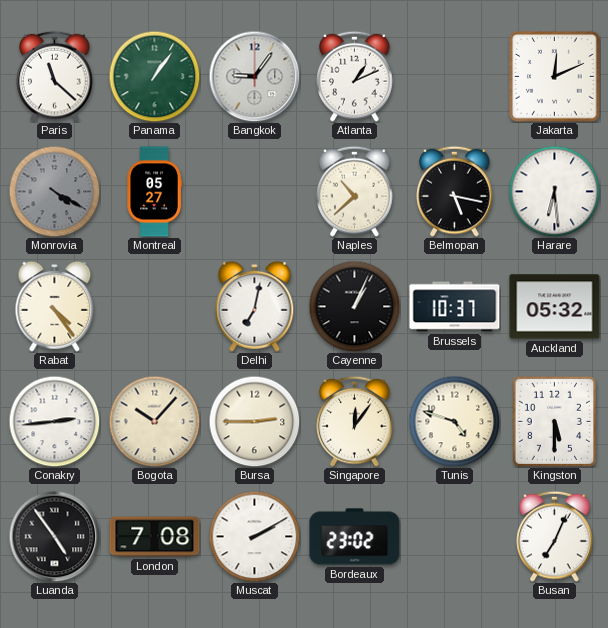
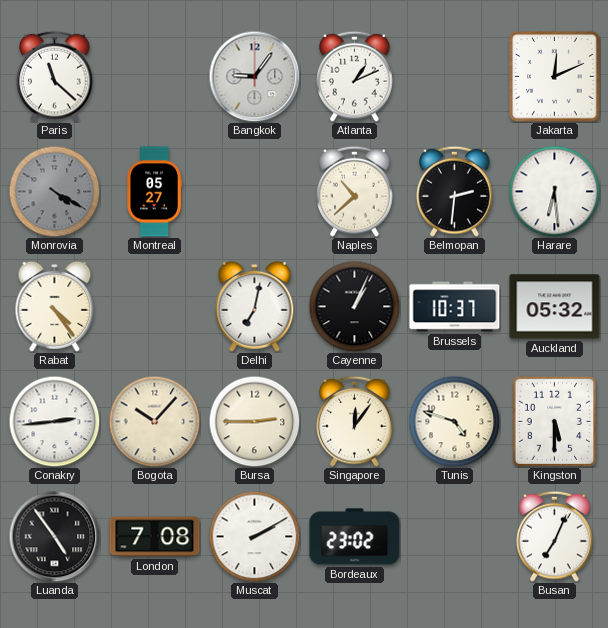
Panama: 1:06 -> none
Belmopan: 5:17 -> 2:31
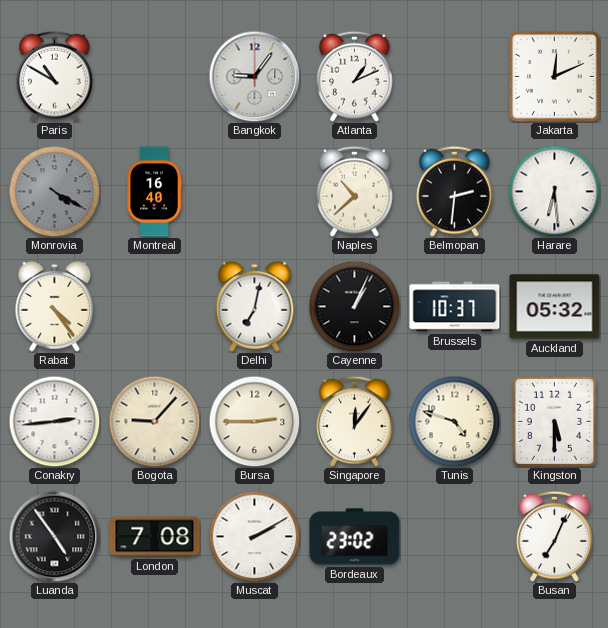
Paris: 11:22 -> 10:50
Montreal: 05:27 -> 16:40
Bogota: 10:07 -> 9:07
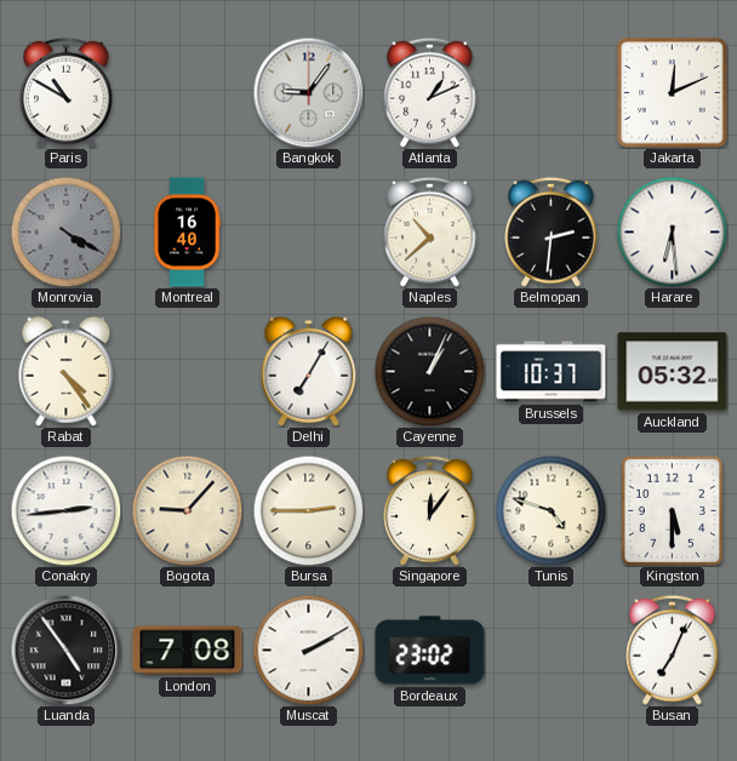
Delhi: 7:02 -> 7:05
